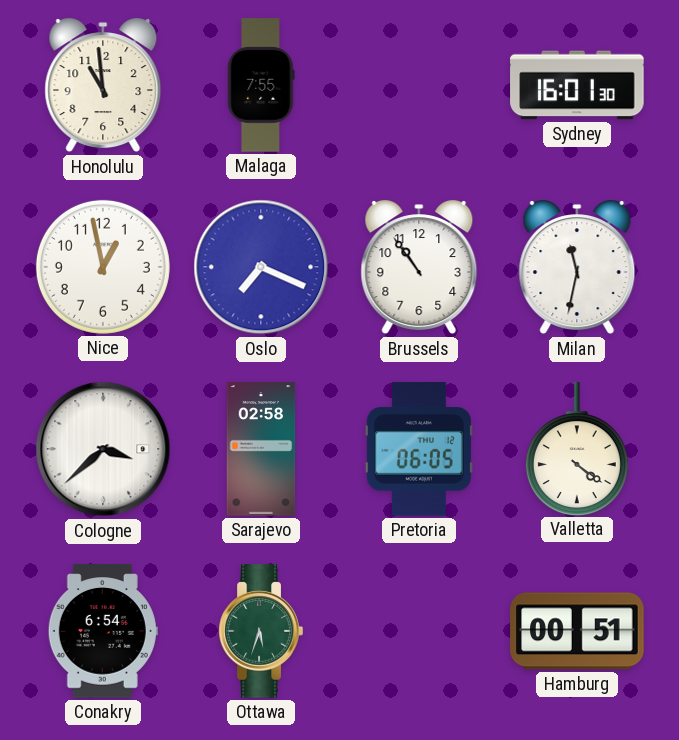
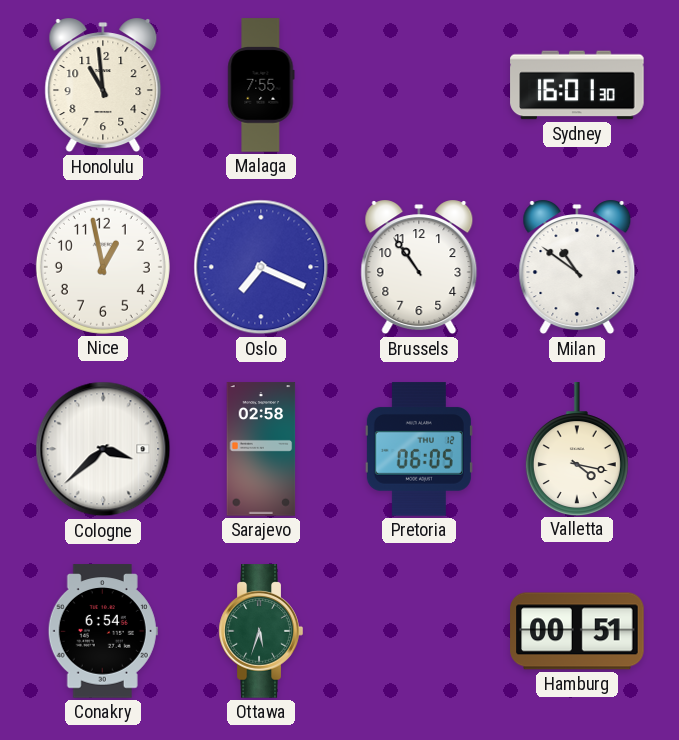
Milan: 11:32 -> 10:51
Valletta: 4:21 -> 4:17
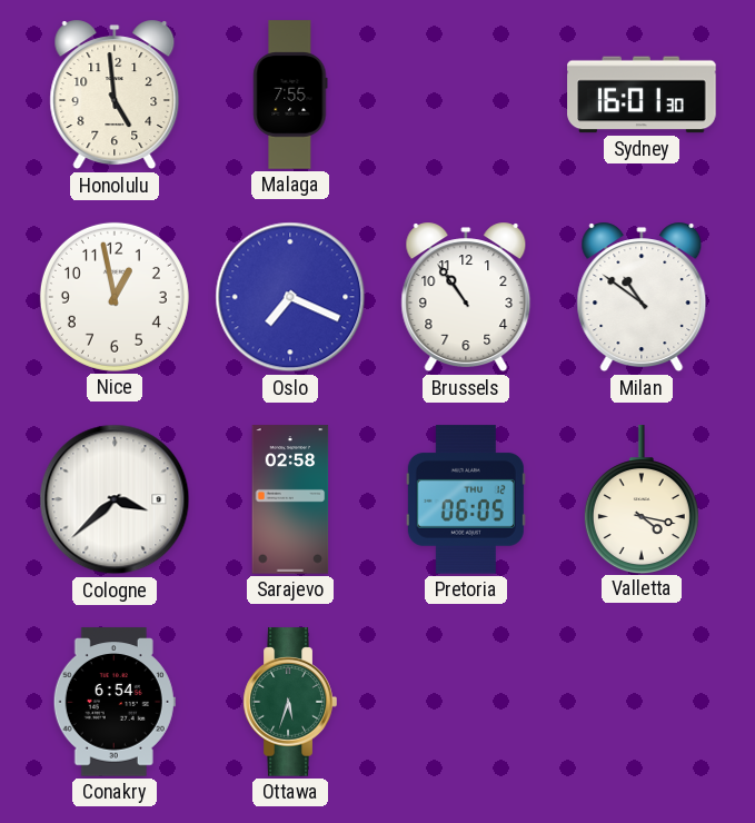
Honolulu: 10:59 -> 4:59
Hamburg: 00:51 -> none
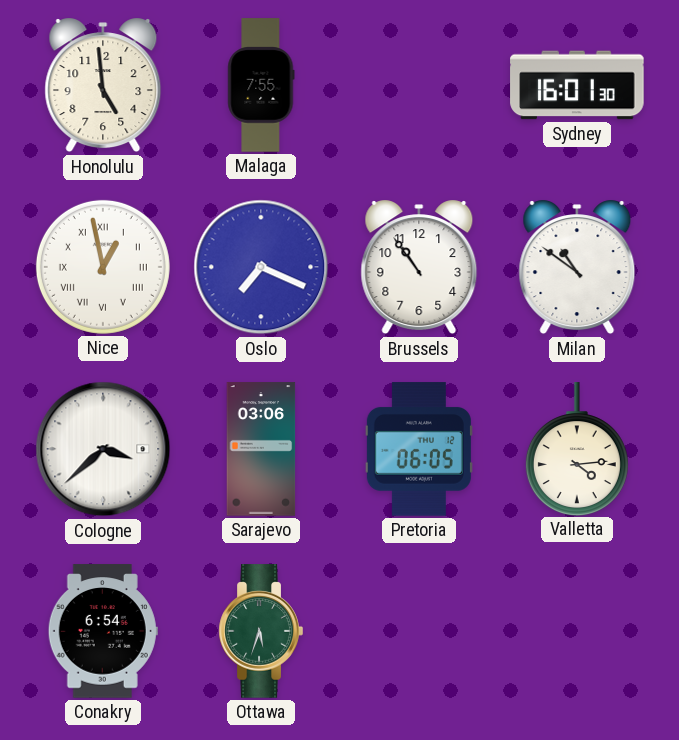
Nice numerals: Arabic -> Roman
Sarajevo: 02:58 -> 03:06
Valletta: 4:17 -> 4:14
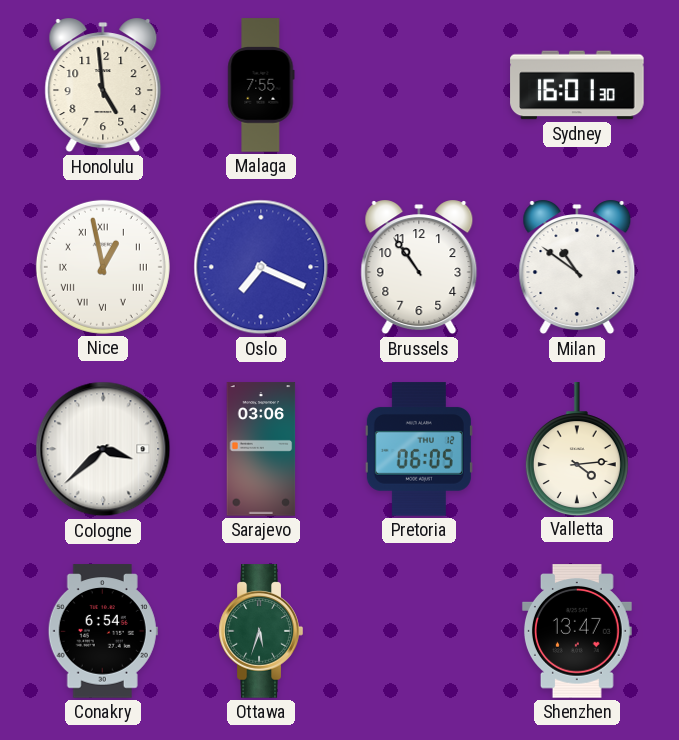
Shenzhen: none -> 13:47
